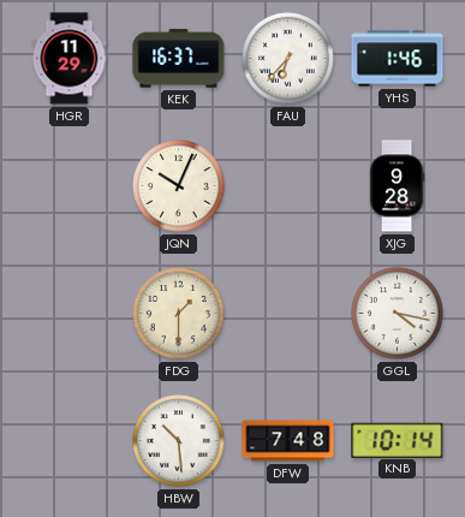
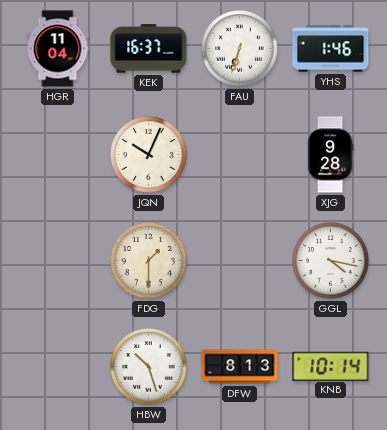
HGR: 11:29 -> 11:04
FAU: 6:37 -> 6:33
HBW: 10:29 -> 10:27
DFW: 7:48 -> 8:13
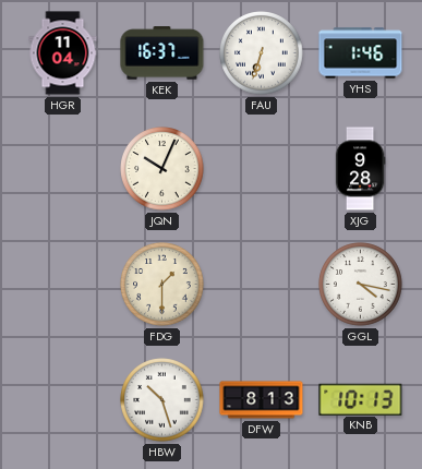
KNB: 10:14 -> 10:13
